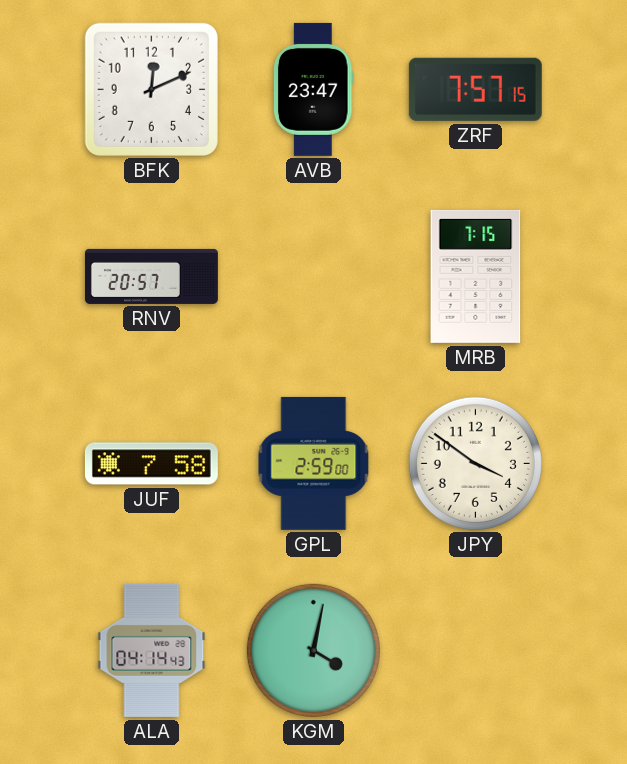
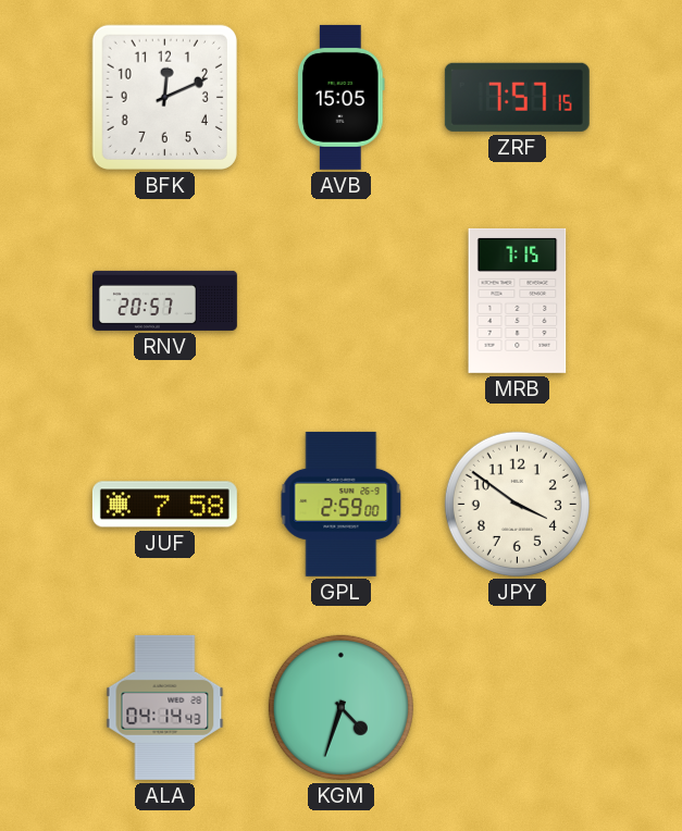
AVB: 23:47 -> 15:05
KGM: 4:02 -> 4:33
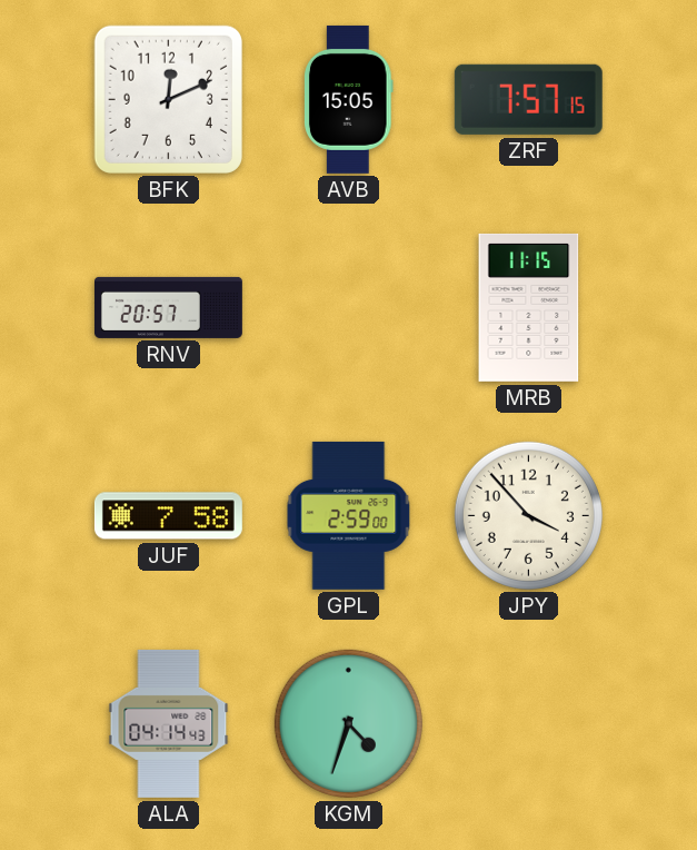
MRB: 7:15 -> 11:15
JPY: 3:51 -> 3:53
